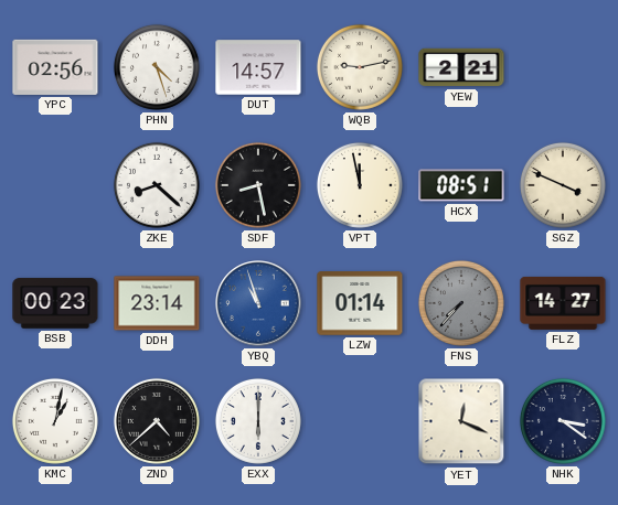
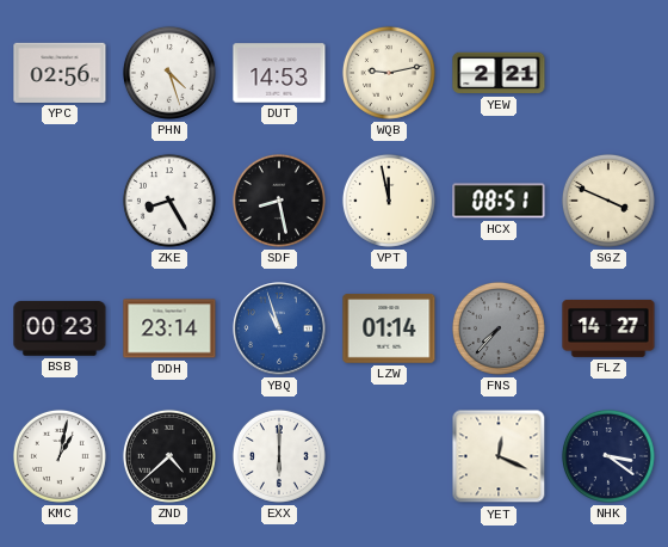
DUT: 14:57 -> 14:53
ZKE: 8:22 -> 8:25
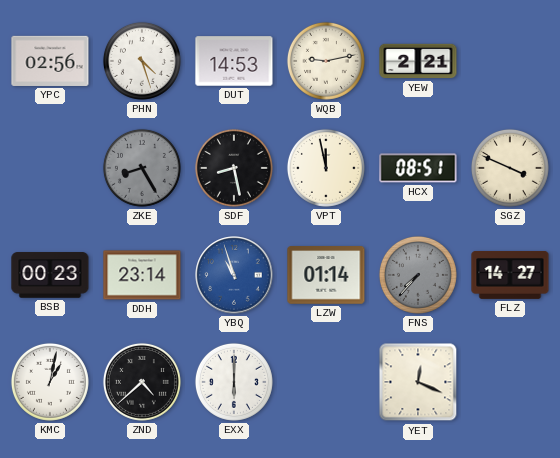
ZKE dial: white -> grey
NHK: 3:21 -> none
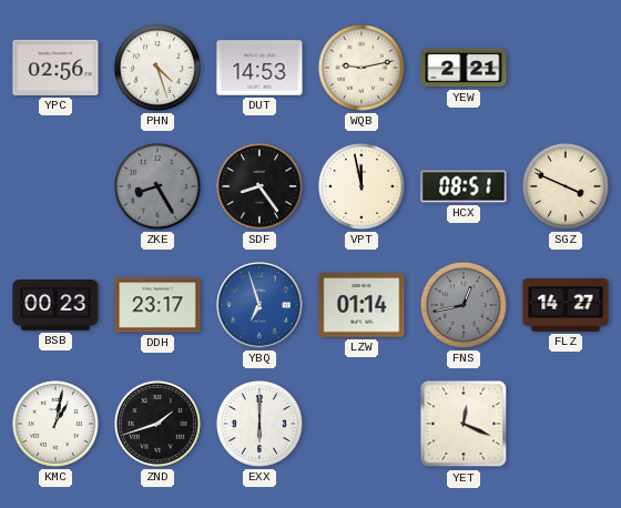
SDF: 8:28 -> 8:24
DDH: 23:14 -> 23:17
YBQ: 10:57 -> 6:57
FNS: 7:37 -> 12:43
ZND: 4:38 -> 1:42
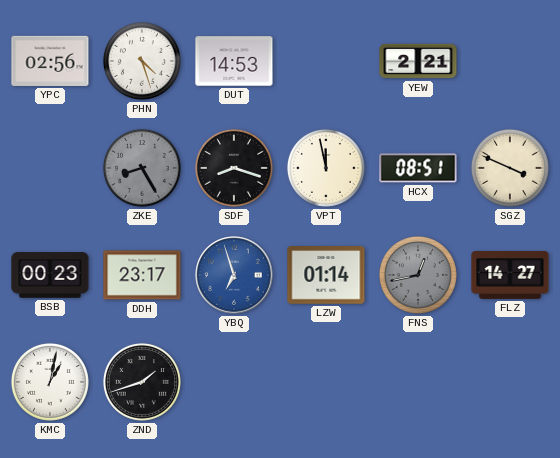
WQB: 9:13 -> none
SDF: 8:24 -> 8:18
EXX: 6:00 -> none
YET: 12:19 -> none
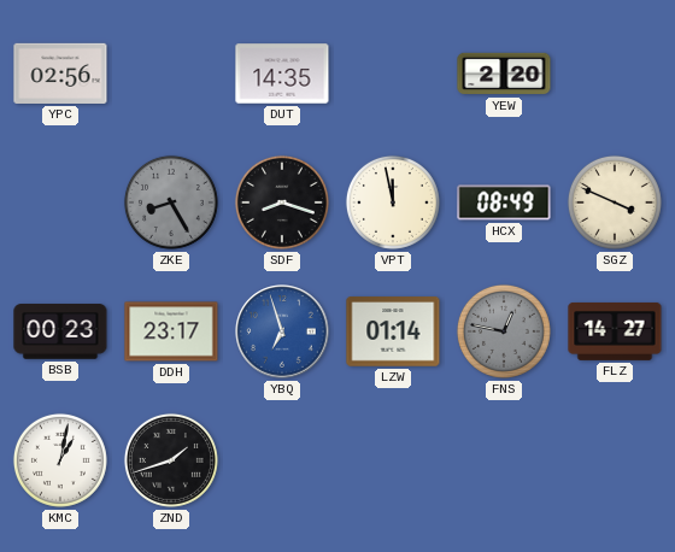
PHN: 4:27 -> none
DUT: 14:53 -> 14:35
YEW: 2:21 -> 2:20
HCX: 08:51 -> 08:49
FNS: 12:43 -> 12:47
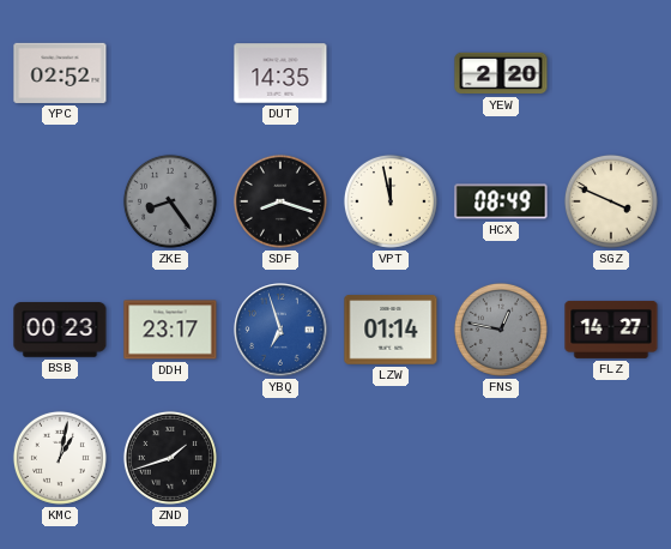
YPC: 02:56 -> 02:52
ZKE: 8:25 -> 8:24
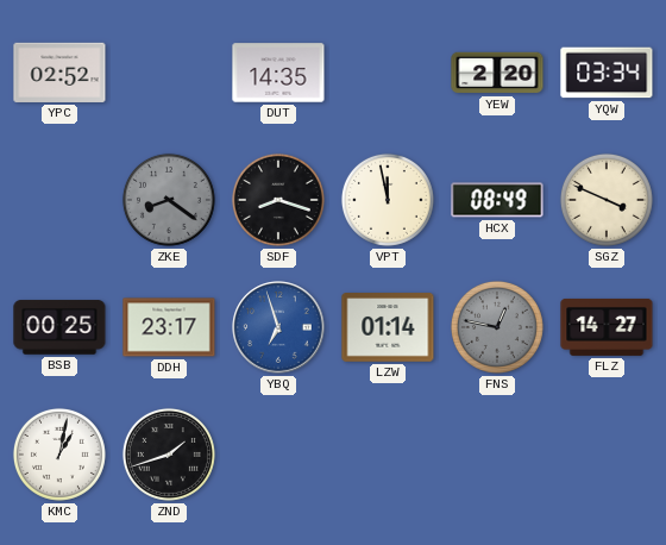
YQW: none -> 03:34
ZKE: 8:24 -> 8:21
BSB: 00:23 -> 00:25
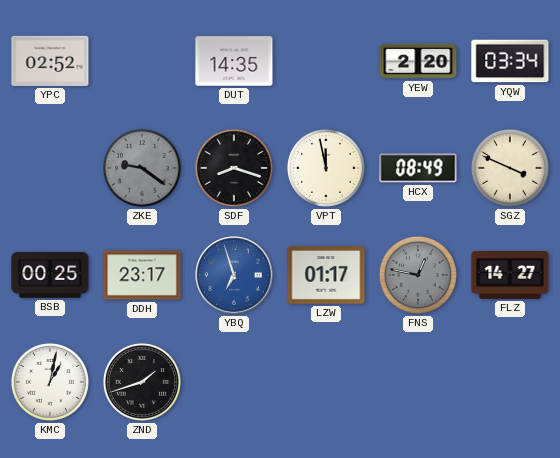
ZKE: 8:21 -> 9:21
LZW: 01:14 -> 01:17
